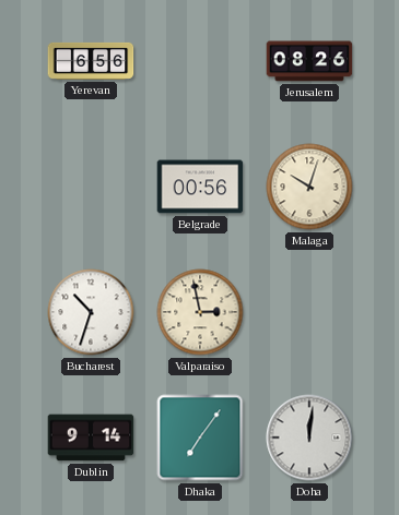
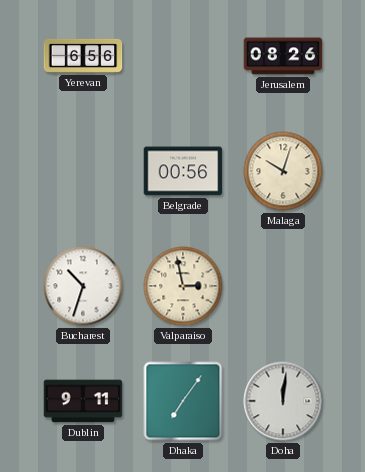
Dublin: 9:14 -> 9:11
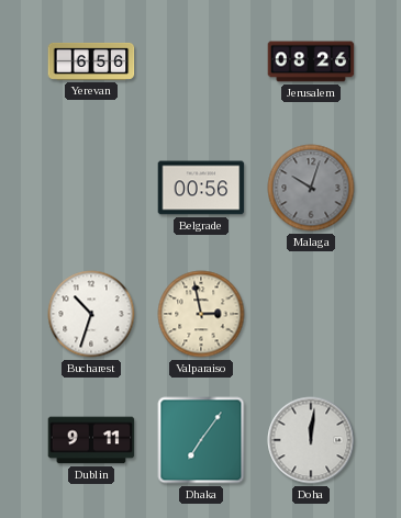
Malaga dial: cream -> grey
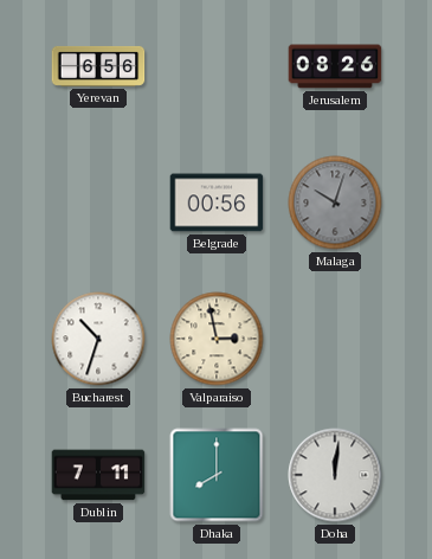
Dublin: 9:11 -> 7:11
Dhaka: 7:06 -> 8:00
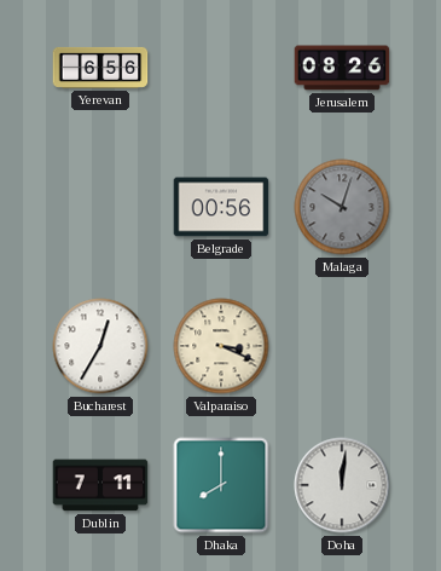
Bucharest: 10:33 -> 12:35
Valparaiso: 2:58 -> 3:19
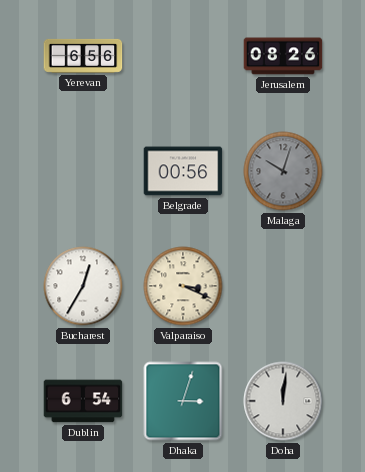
Dublin: 7:11 -> 6:54
Dhaka: 8:00 -> 3:03
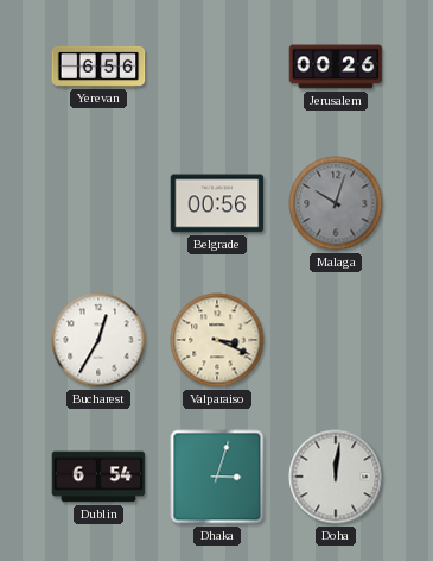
Jerusalem: 08:26 -> 00:26
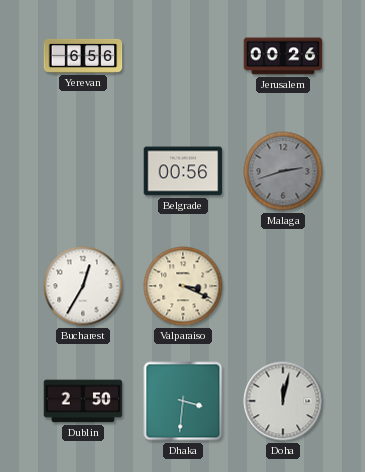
Malaga: 10:03 -> 2:42
Dublin: 6:54 -> 2:50
Dhaka: 3:03 -> 3:31
Doha: 12:01 -> 12:02
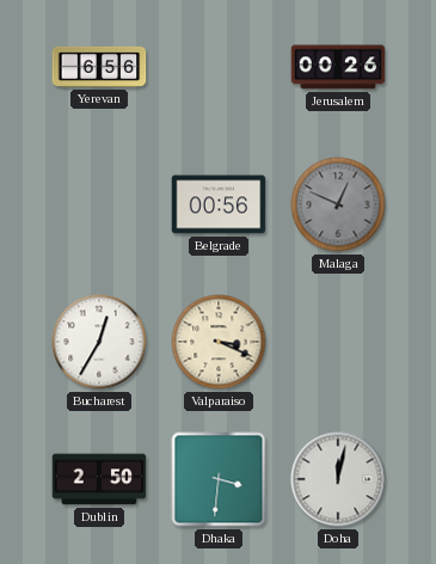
Malaga: 2:42 -> 12:49
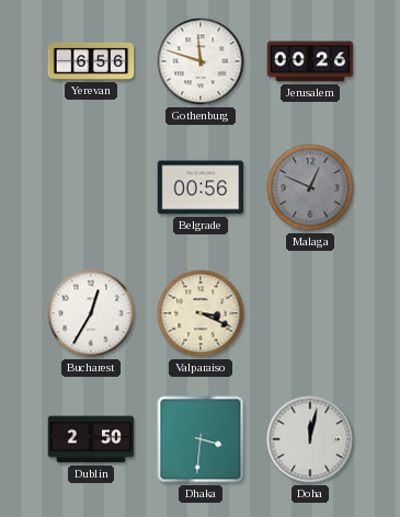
Gothenburg: none -> 11:48
